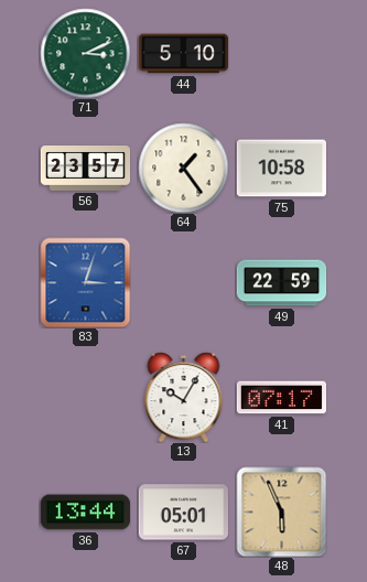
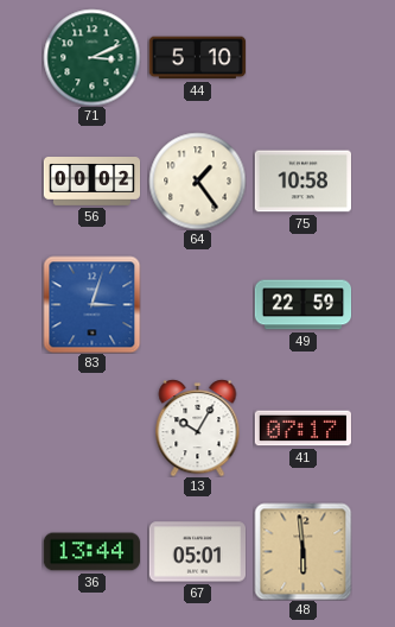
56: 23:57 -> 00:02
48: 5:56 -> 5:59
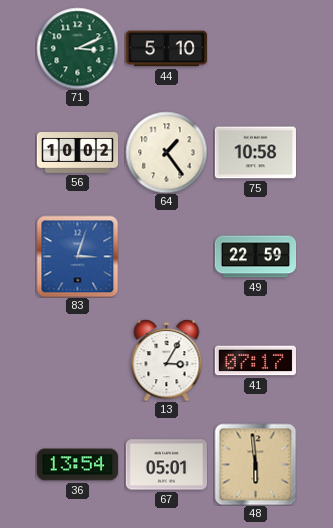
56: 00:02 -> 10:02
13: 10:05 -> 3:05
36: 13:44 -> 13:54
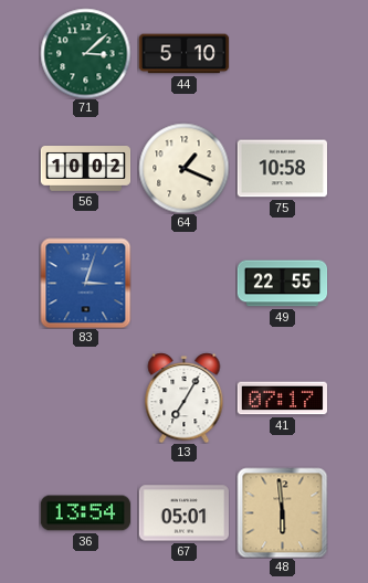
71: 3:11 -> 3:08
64: 1:24 -> 1:19
49: 22:59 -> 22:55
13: 3:05 -> 7:05
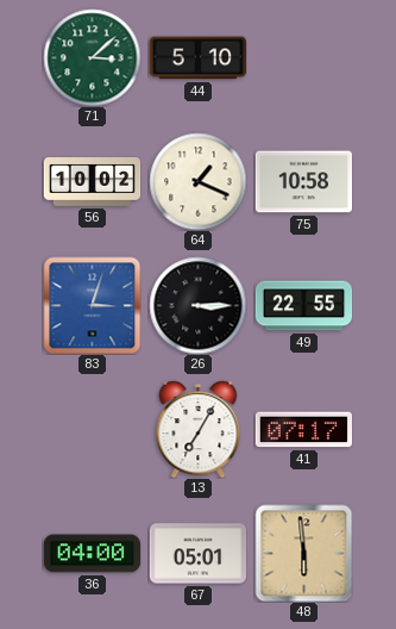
26: none -> 3:15
36: 13:54 -> 04:00
